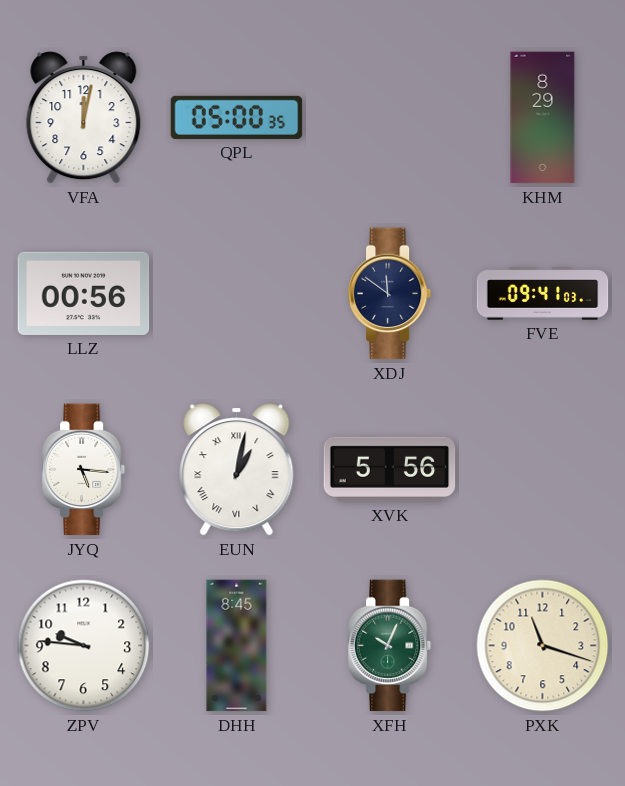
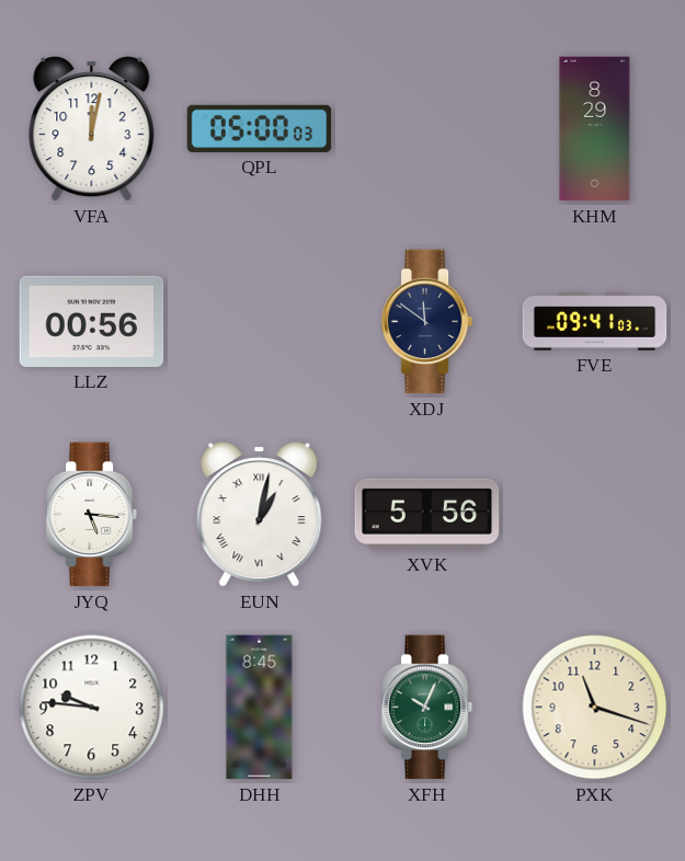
QPL: 05:00:35 -> 05:00:03
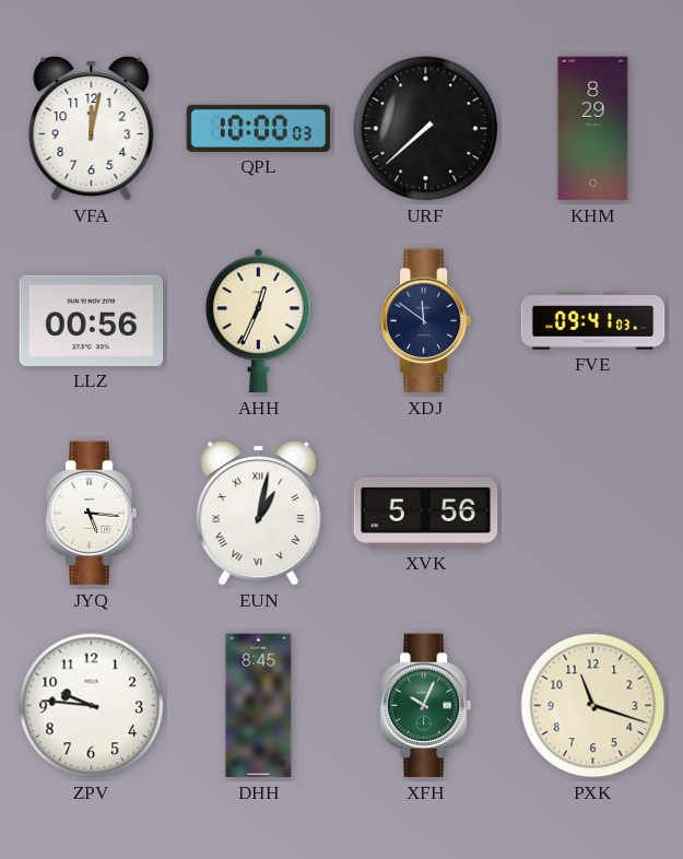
QPL: 05:00 -> 10:00
URF: none -> 7:38
AHH: none -> 12:34
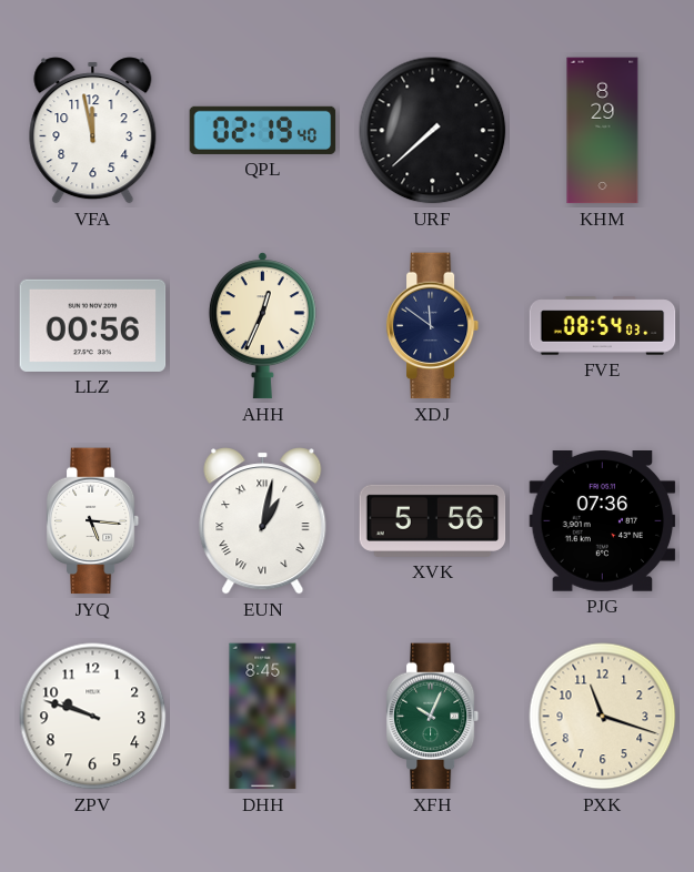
VFA: 12:02 -> 11:58
QPL: 10:00 -> 02:19
FVE: 09:41 -> 08:54
PJG: none -> 07:36
ZPV: 9:46 -> 9:48
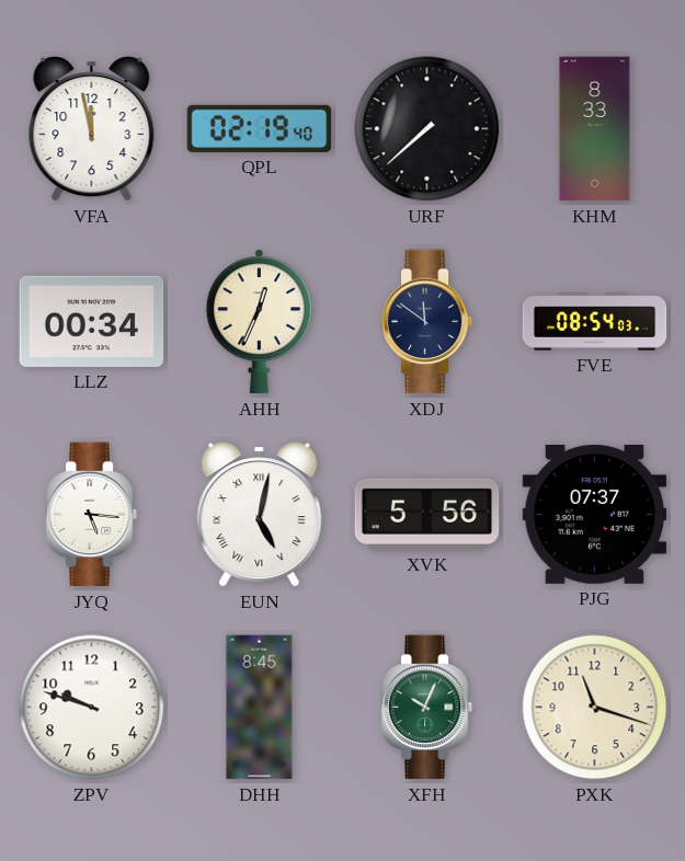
KHM: 8:29 -> 8:33
LLZ: 00:56 -> 00:34
EUN: 1:02 -> 5:02
PJG: 07:36 -> 07:37
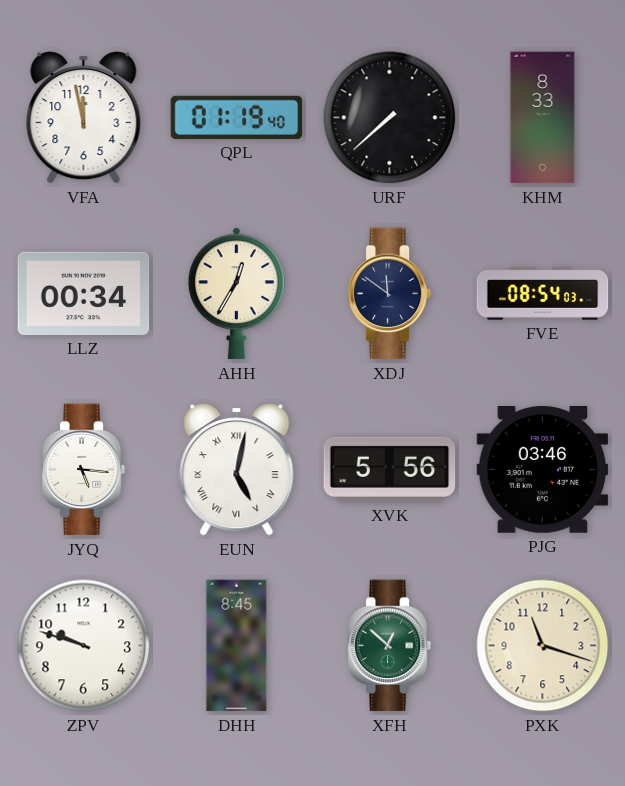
QPL: 02:19 -> 01:19
AHH: 12:34 -> 12:35
PJG: 07:37 -> 03:46
XFH: 10:04 -> 12:52
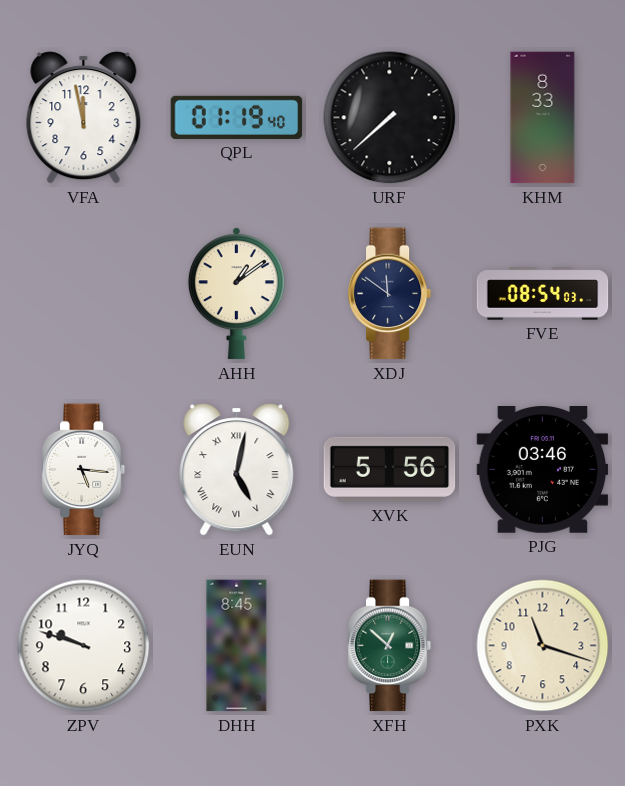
LLZ: 00:34 -> none
AHH: 12:35 -> 1:09
